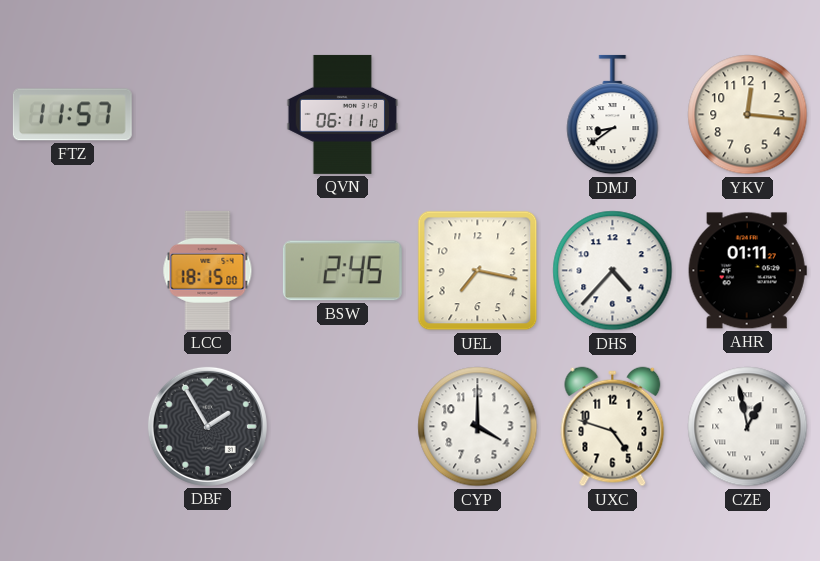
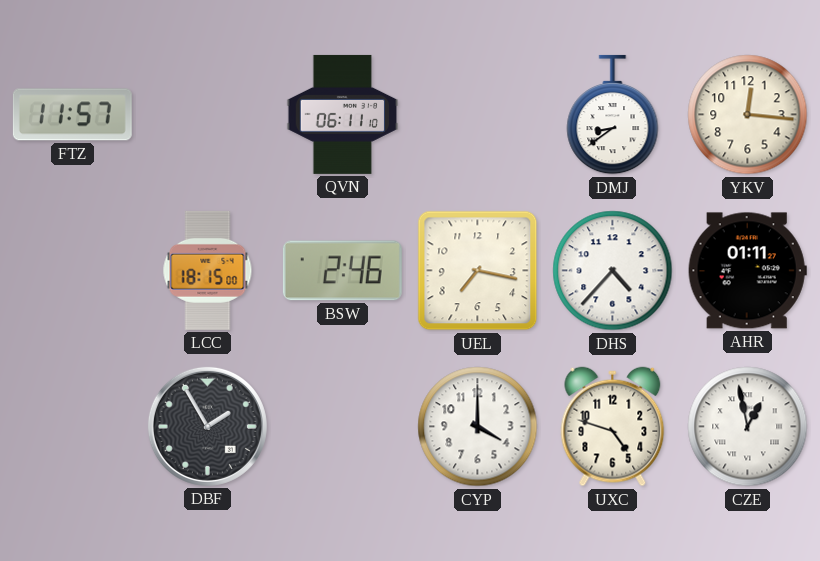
BSW: 2:45 -> 2:46
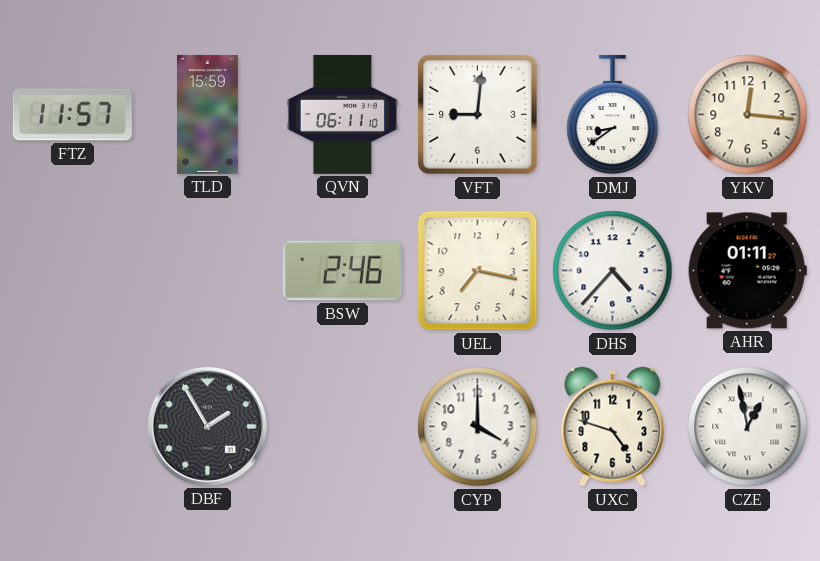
TLD: none -> 15:59
VFT: none -> 9:01
LCC: 18:15 -> none
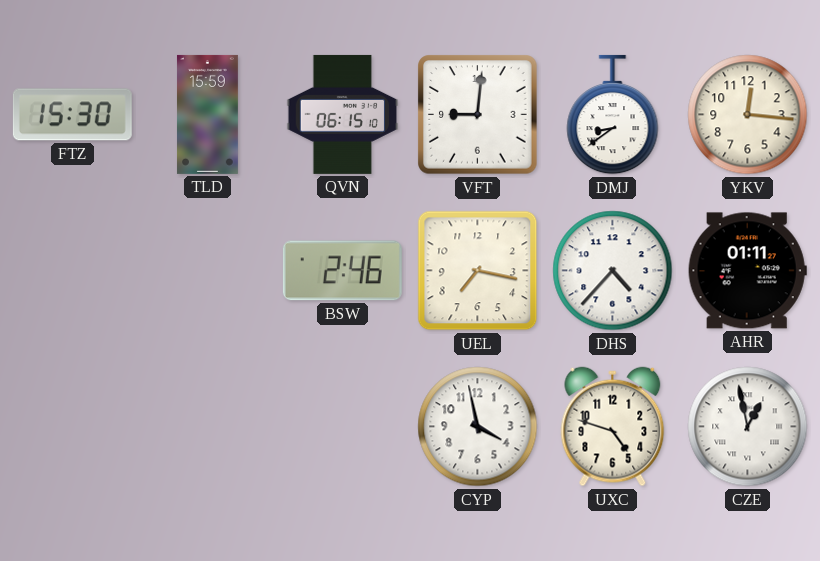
FTZ: 11:57 -> 15:30
QVN: 06:11 -> 06:15
DBF: 1:55 -> none
CYP: 4:00 -> 3:58
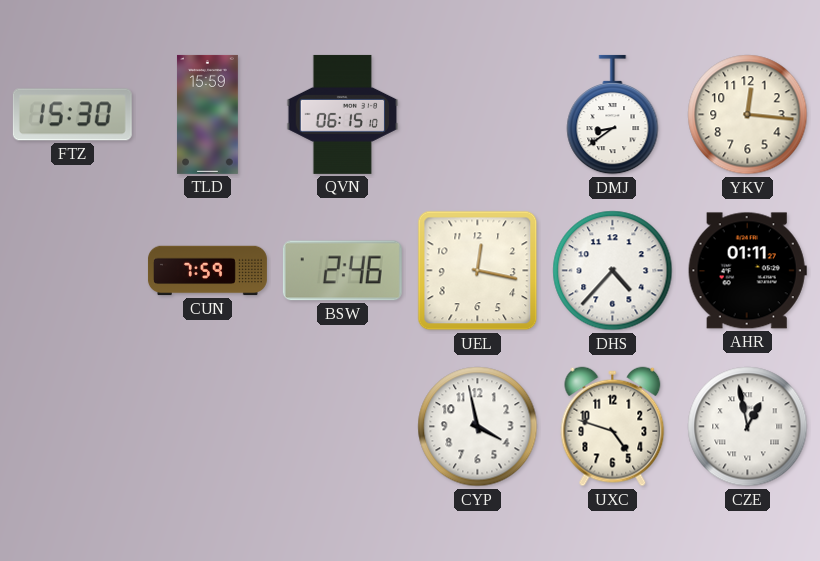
VFT: 9:01 -> none
CUN: none -> 7:59
UEL: 7:17 -> 12:17
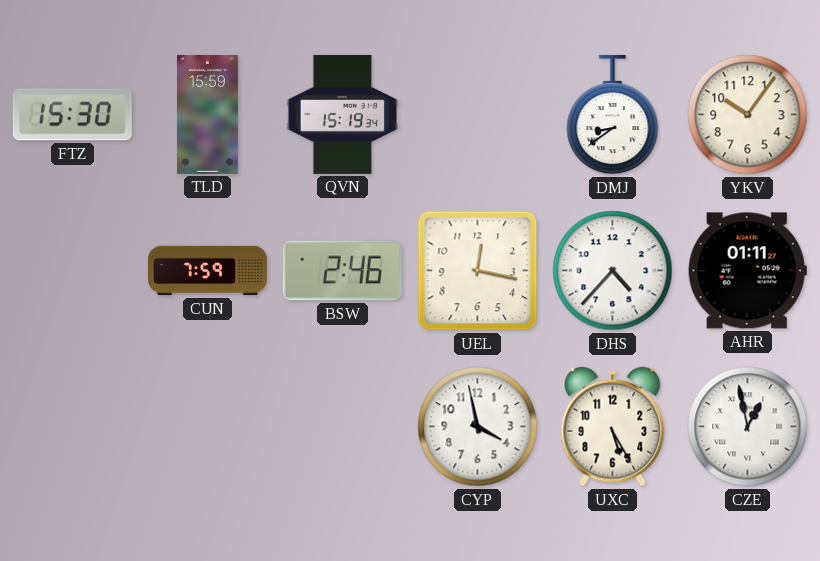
QVN: 06:15 -> 15:19
YKV: 12:16 -> 10:06
UXC: 4:48 -> 5:25
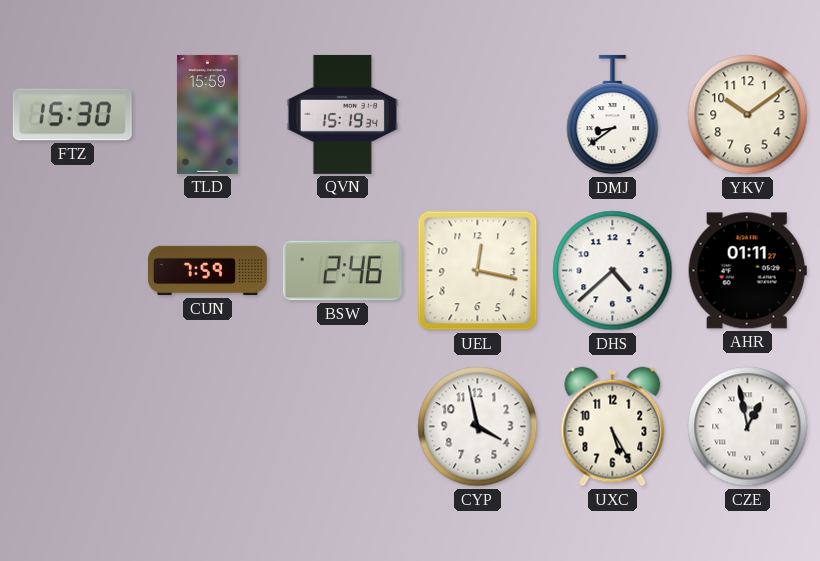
YKV: 10:06 -> 10:09
DHS: 4:37 -> 4:38
